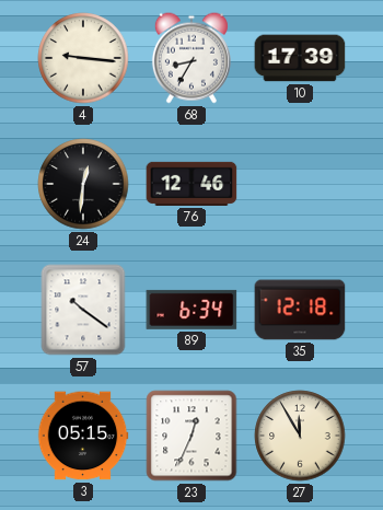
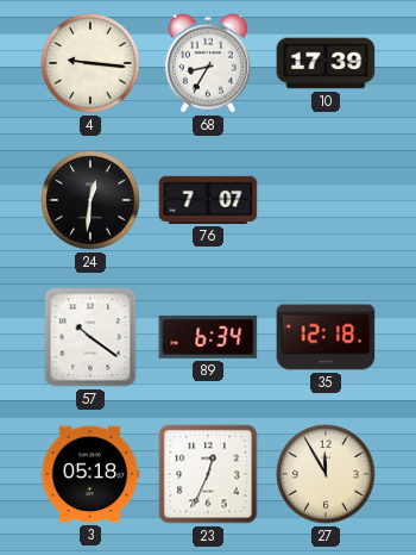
76: 12:46 -> 7:07
3: 05:15 -> 05:18
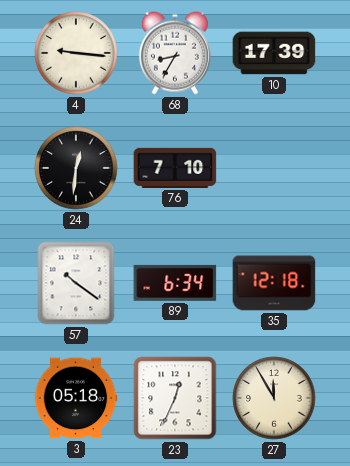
76: 7:07 -> 7:10
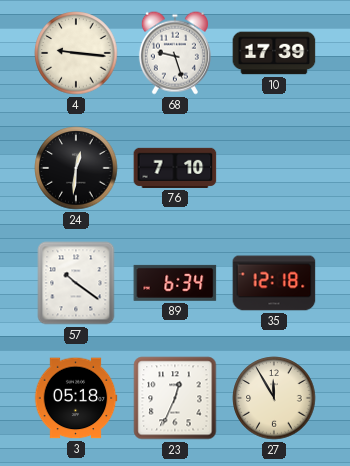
68: 8:35 -> 9:27
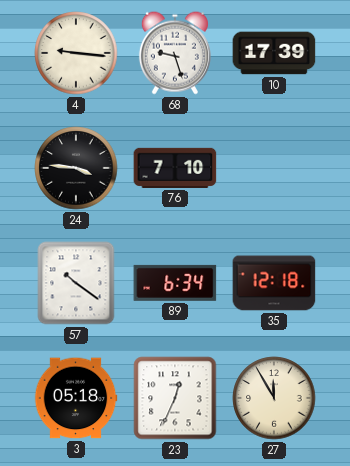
24: 12:31 -> 3:46
